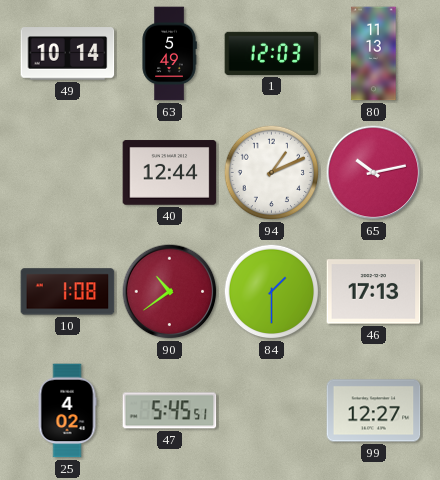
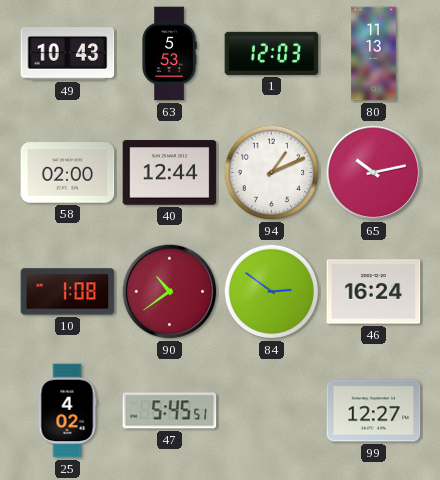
49: 10:14 -> 10:43
63: 5:49 -> 5:53
58: none -> 02:00
84: 1:30 -> 2:51
46: 17:13 -> 16:24
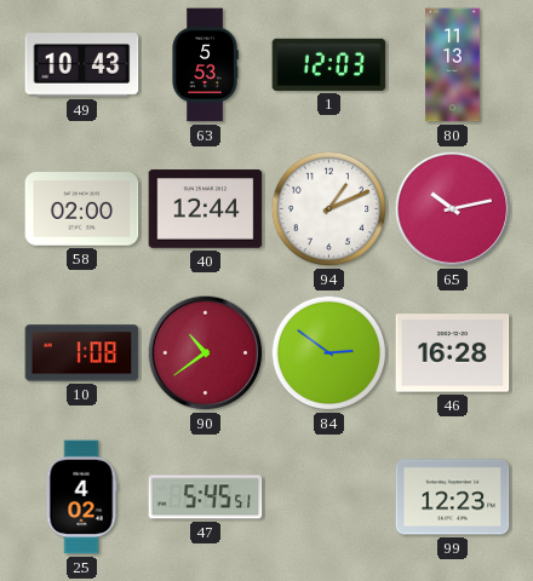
46: 16:24 -> 16:28
99: 12:27 -> 12:23
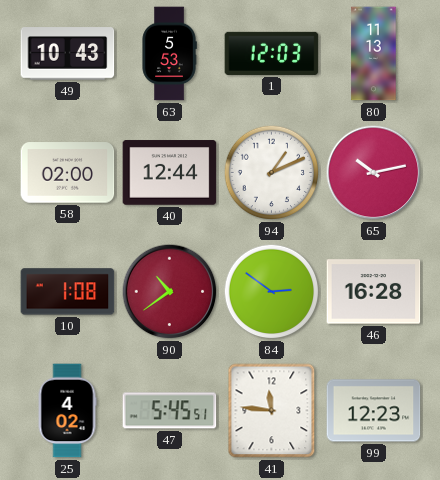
41: none -> 11:46
